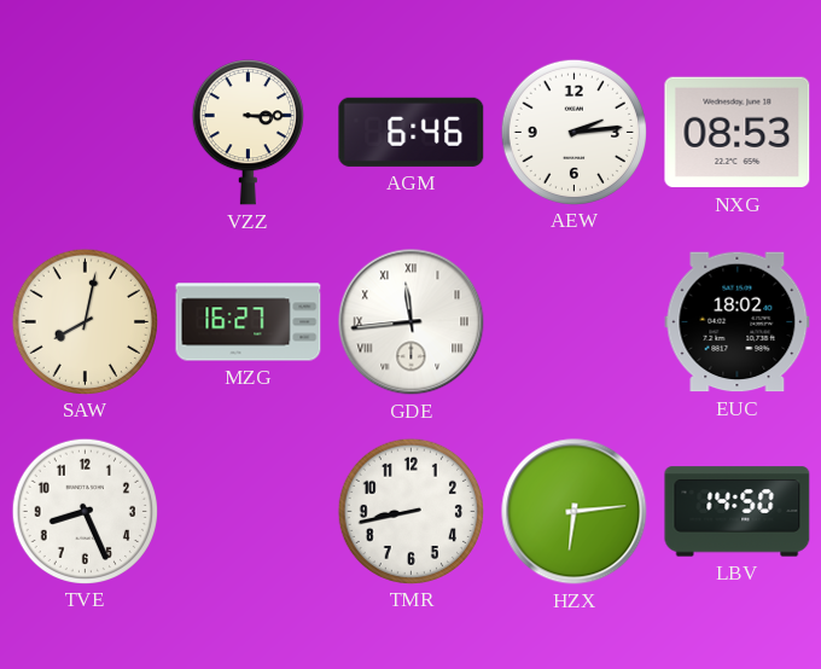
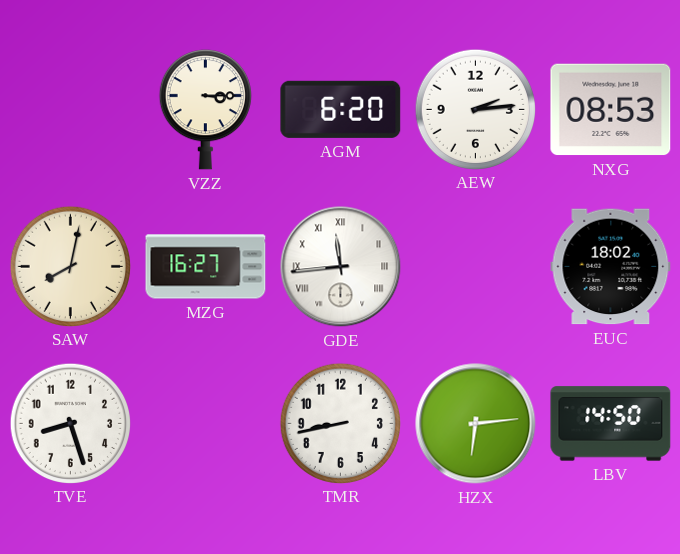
AGM: 6:46 -> 6:20
TVE: 8:26 -> 8:27
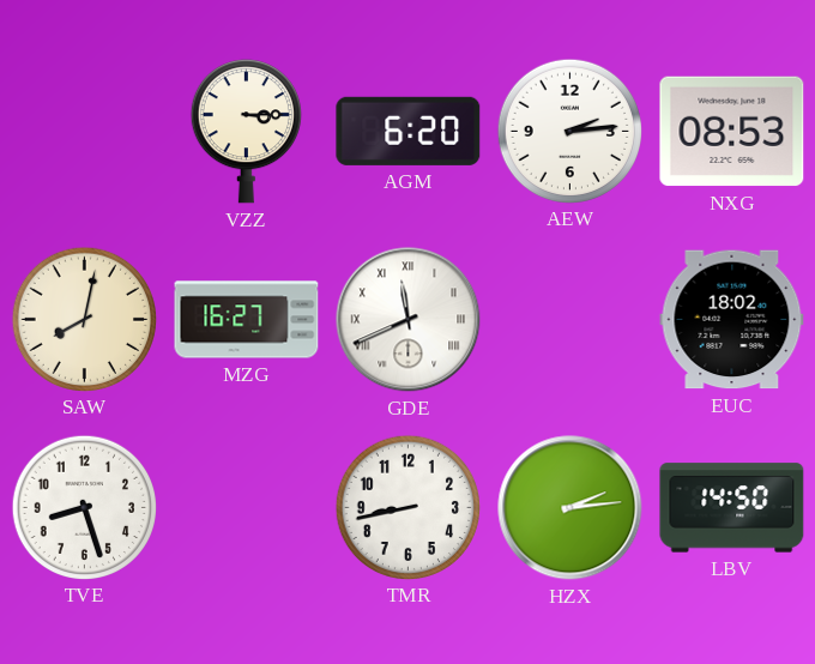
GDE: 11:44 -> 11:41
HZX: 6:14 -> 2:14
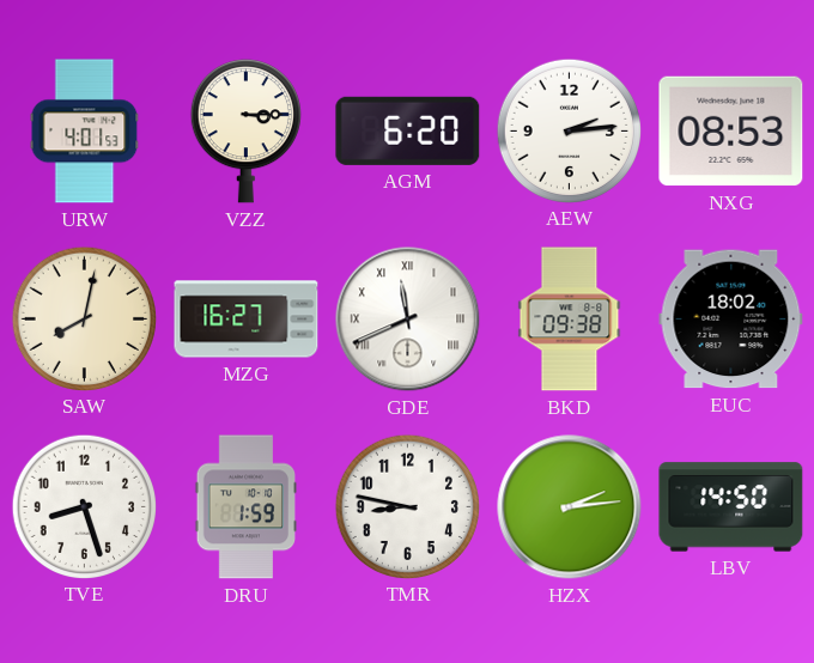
URW: none -> 4:01
BKD: none -> 09:38
DRU: none -> 1:59
TMR: 8:43 -> 8:47
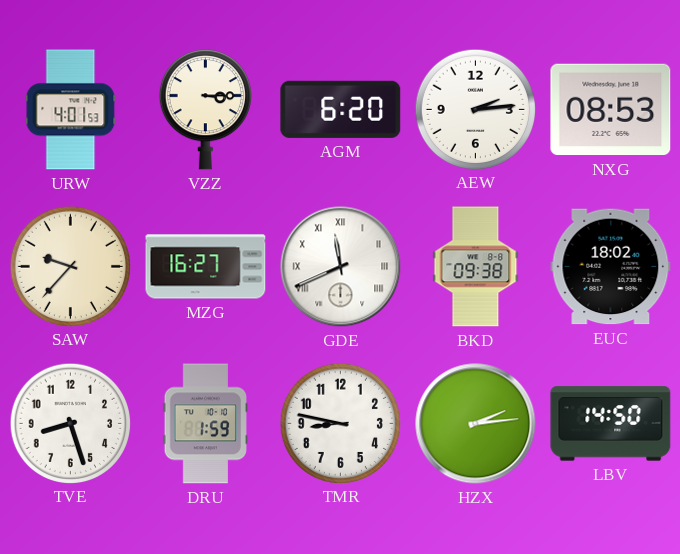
SAW: 8:02 -> 9:37
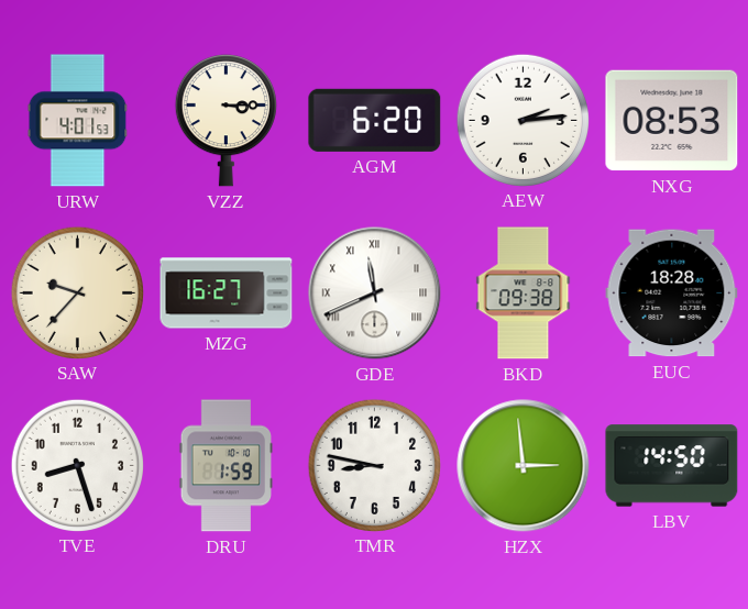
EUC: 18:02 -> 18:28
HZX: 2:14 -> 2:59
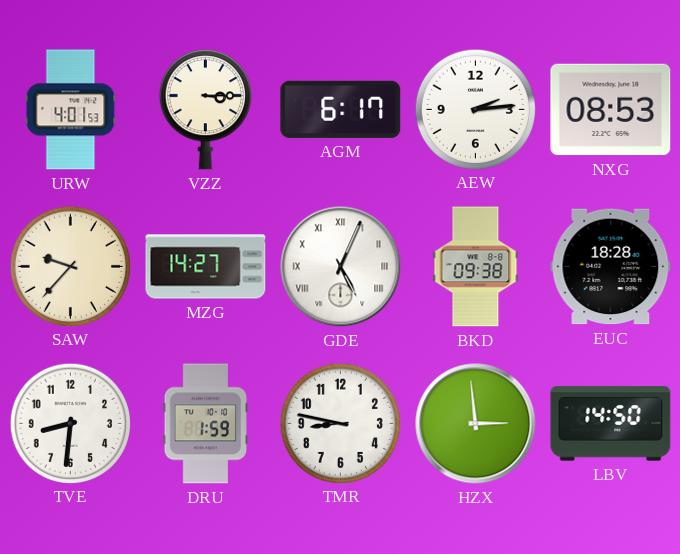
AGM: 6:20 -> 6:17
MZG: 16:27 -> 14:27
GDE: 11:41 -> 5:04
TVE: 8:27 -> 8:31
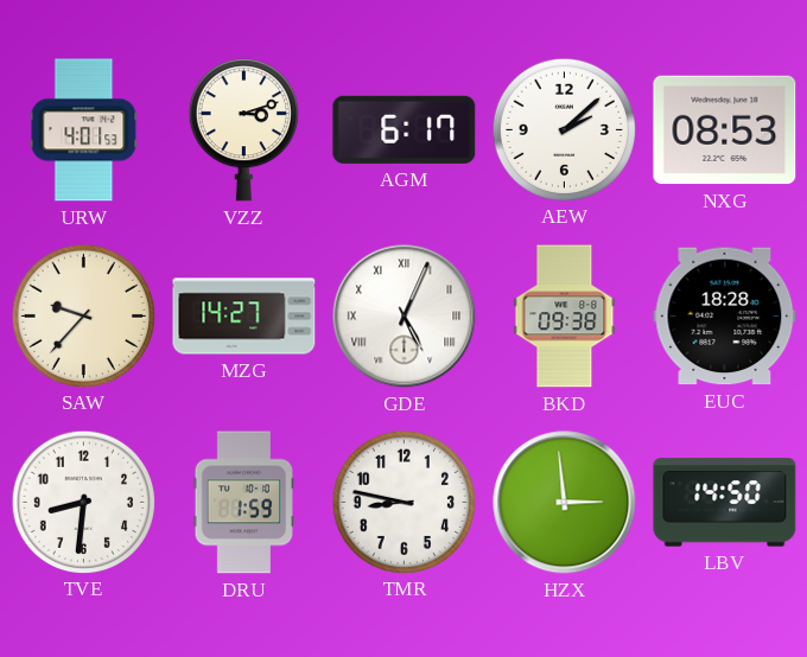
VZZ: 3:15 -> 3:12
AEW: 2:14 -> 2:08
